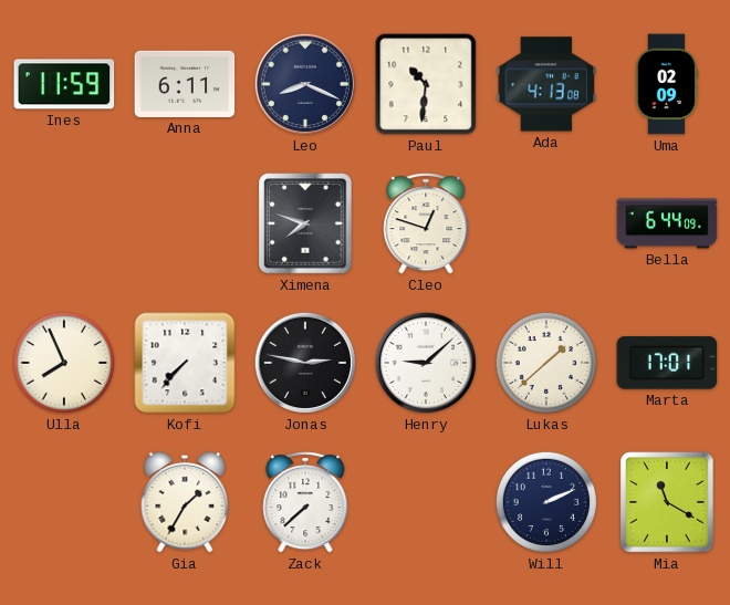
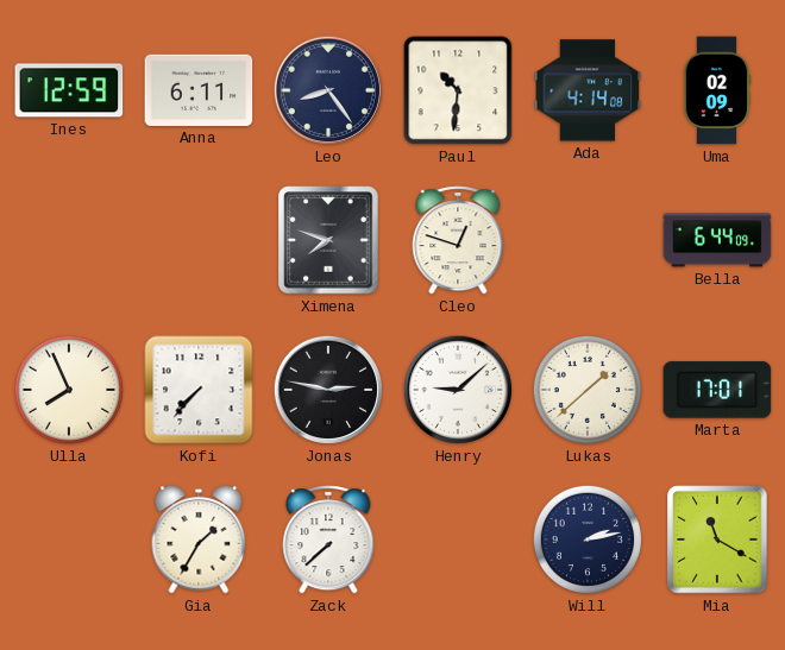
Ines: 11:59 -> 12:59
Leo: 8:19 -> 8:24
Ada: 4:13 -> 4:14
Will: 2:11 -> 2:13
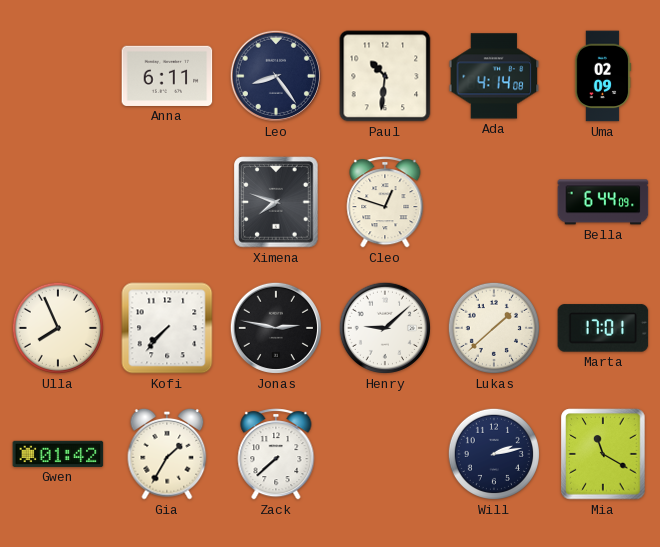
Ines: 12:59 -> none
Gwen: none -> 01:42
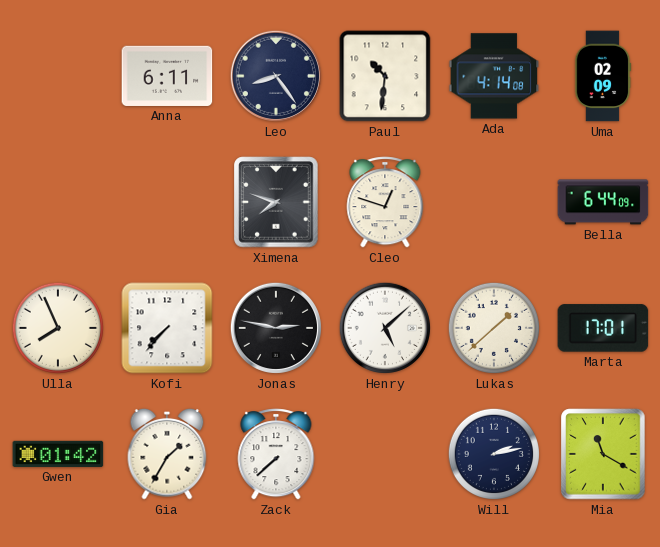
Henry: 9:08 -> 5:08
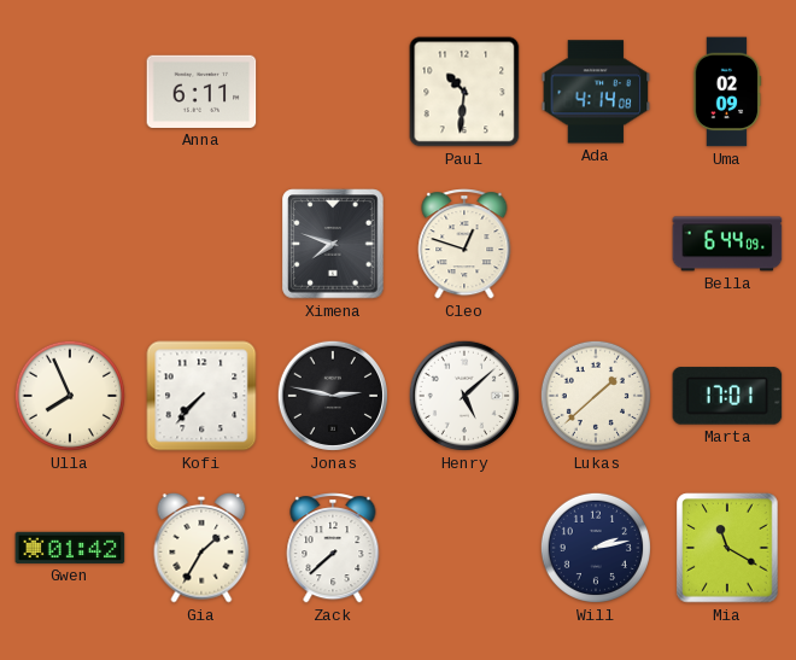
Leo: 8:24 -> none
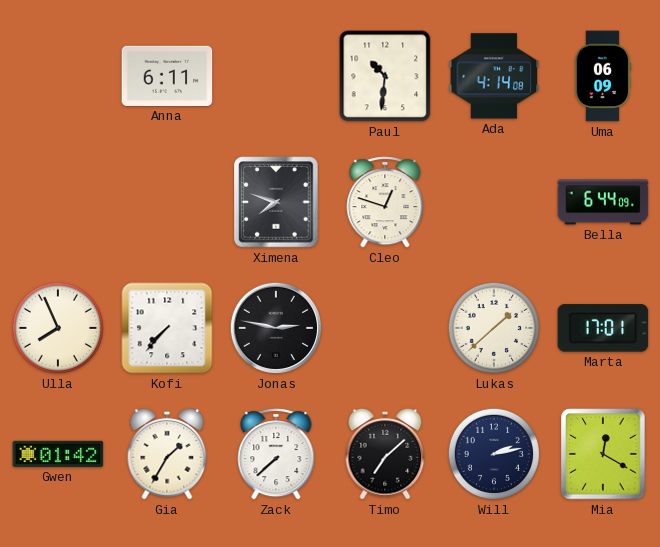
Uma: 02:09 -> 06:09
Henry: 5:08 -> none
Timo: none -> 7:08
Mia: 11:20 -> 12:20
